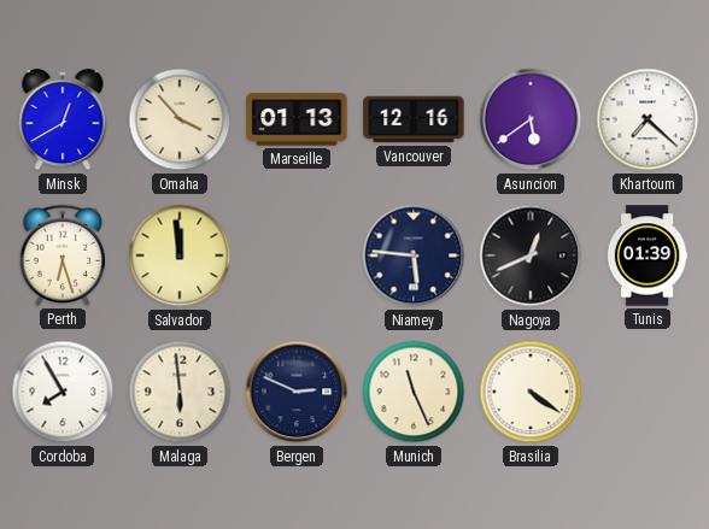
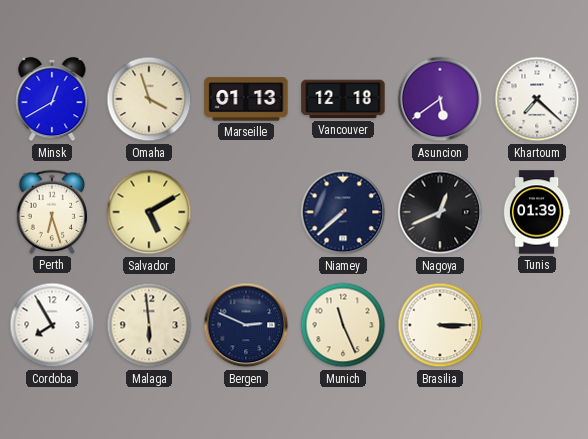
Omaha: 3:53 -> 3:57
Vancouver: 12:16 -> 12:18
Salvador: 11:59 -> 5:10
Niamey: 5:46 -> 7:38
Brasilia: 4:21 -> 3:15
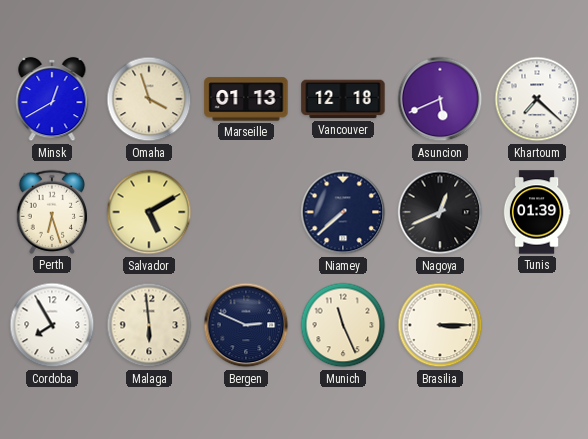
Asuncion: 5:39 -> 5:41
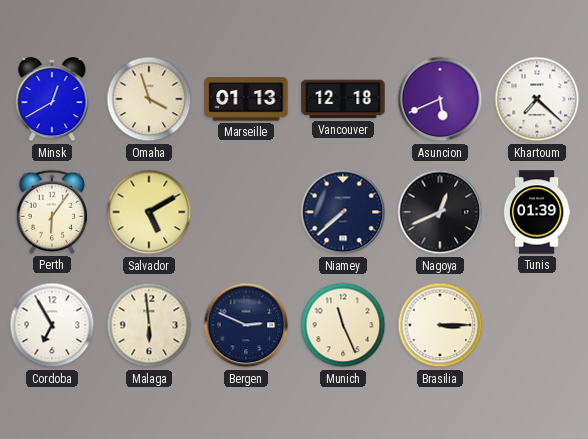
Perth: 6:27 -> 6:06
Cordoba: 7:55 -> 6:55
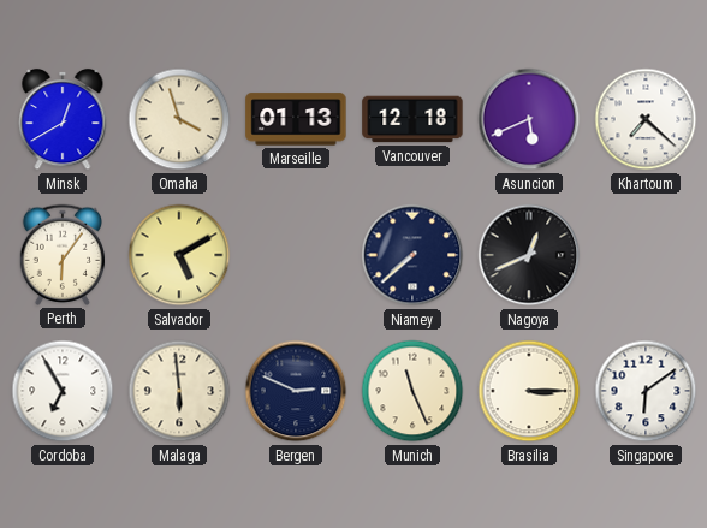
Tunis: 01:39 -> none
Singapore: none -> 6:09
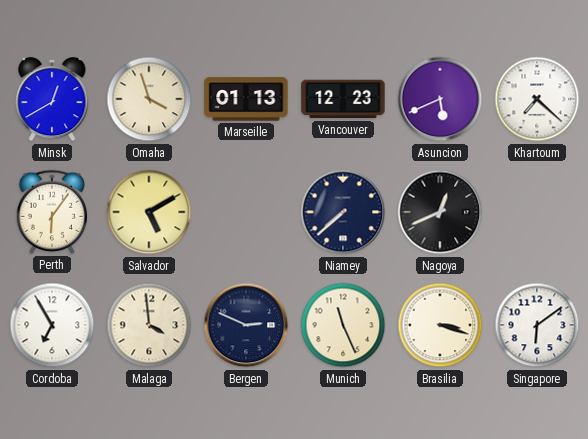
Vancouver: 12:18 -> 12:23
Malaga: 5:59 -> 3:59
Brasilia: 3:15 -> 3:18
